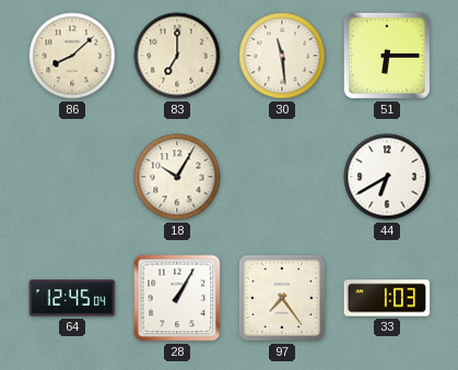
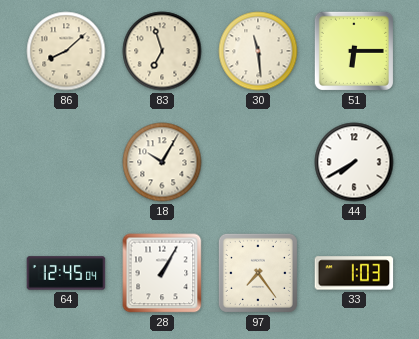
83: 7:00 -> 6:57
44: 6:40 -> 7:40
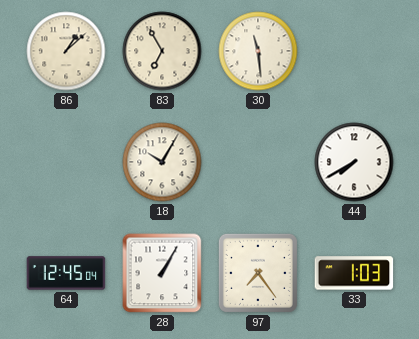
86: 8:08 -> 1:08
83: 6:57 -> 6:55
51: 6:15 -> none
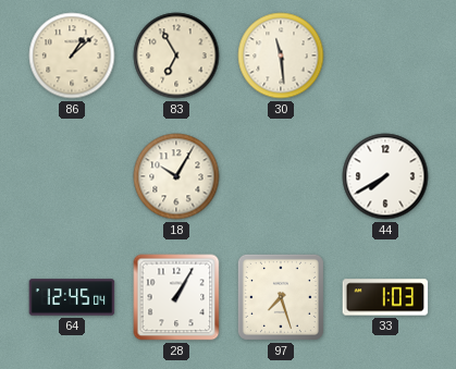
97: 7:24 -> 7:27
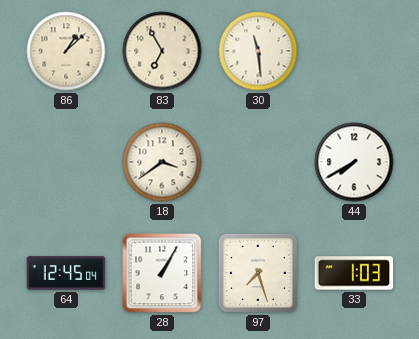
18: 10:05 -> 3:39
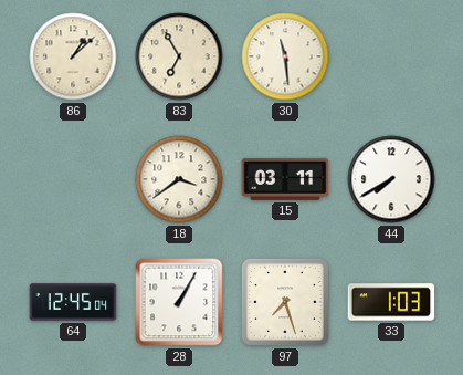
15: none -> 03:11
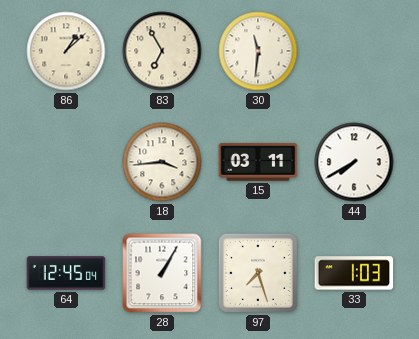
30: 11:29 -> 11:31
18: 3:39 -> 3:44
